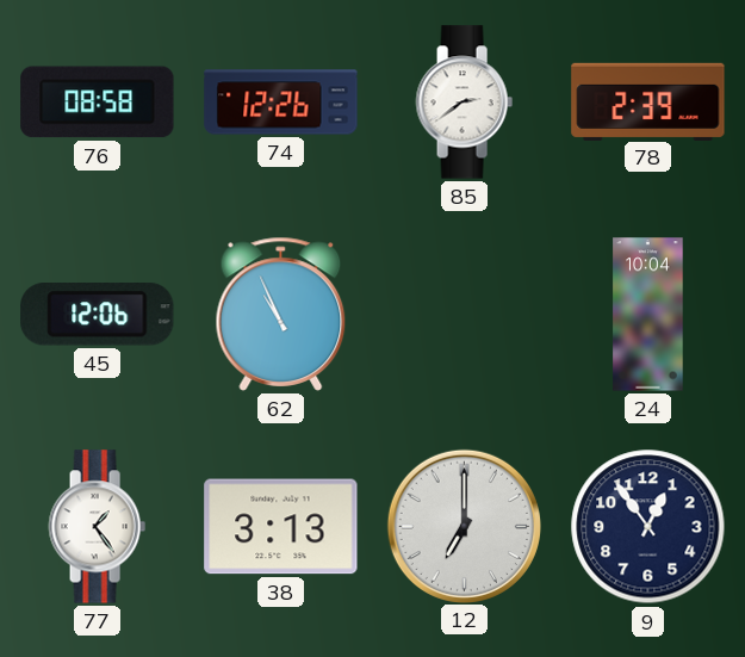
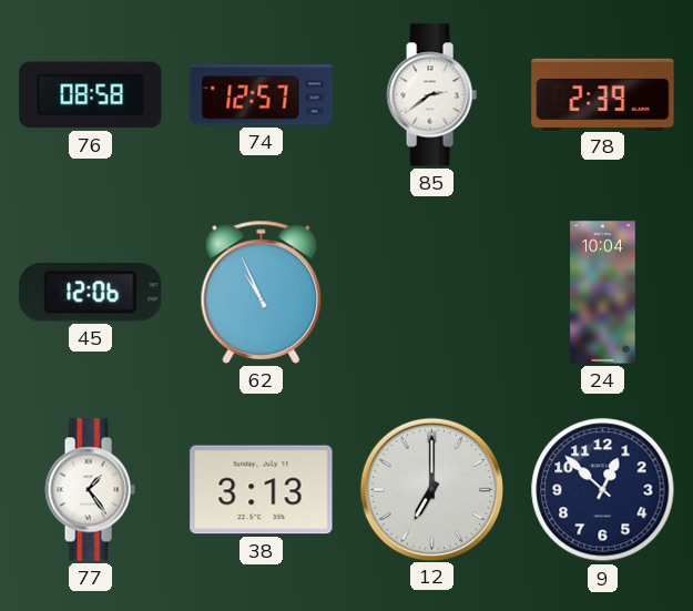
74: 12:26 -> 12:57
9: 12:54 -> 12:52
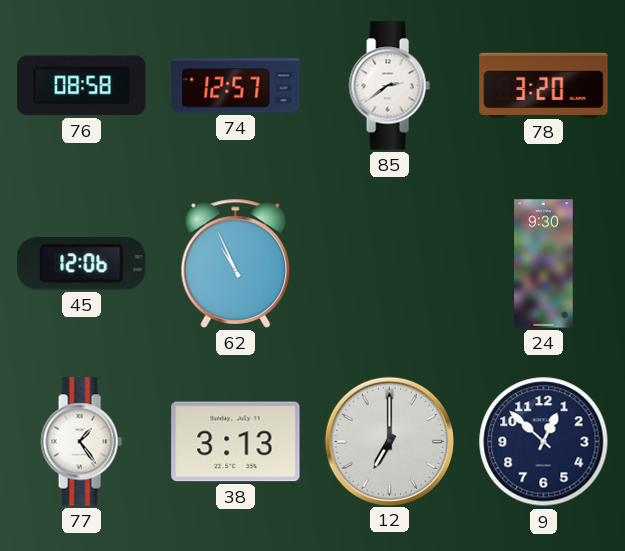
78: 2:39 -> 3:20
24: 10:04 -> 9:30
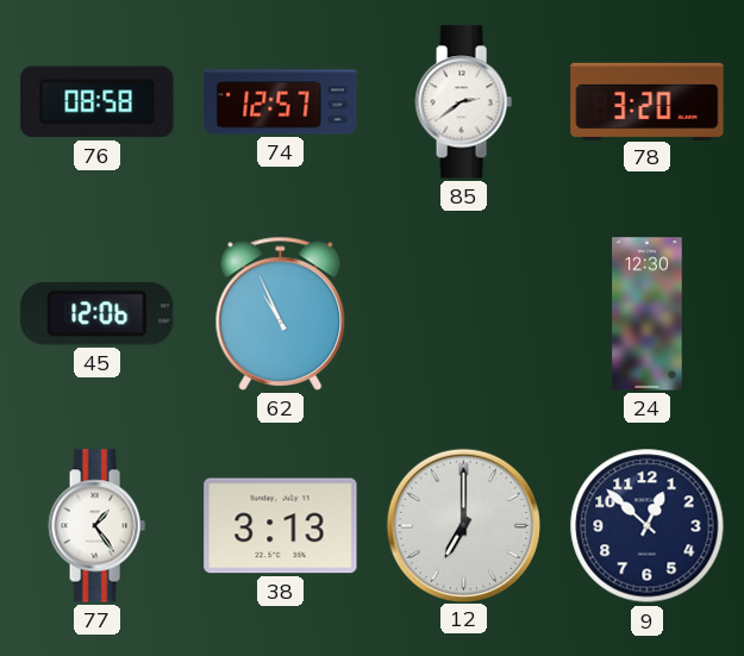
24: 9:30 -> 12:30
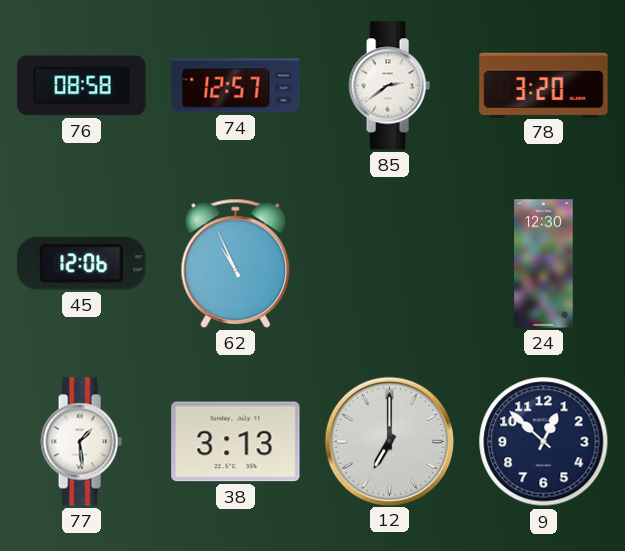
77: 1:24 -> 1:29
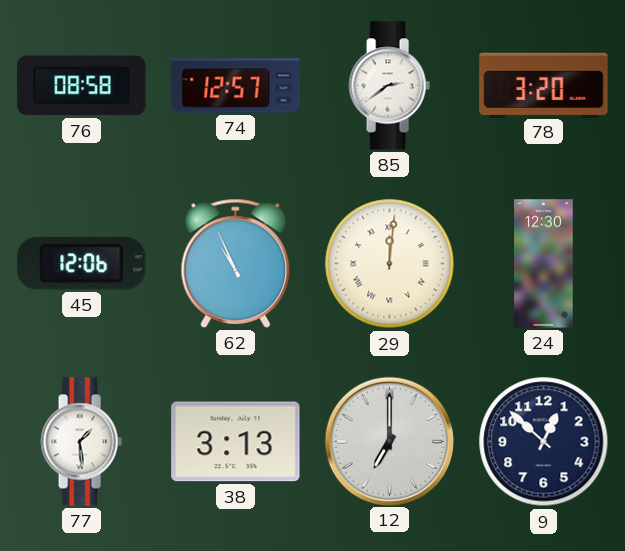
29: none -> 12:01
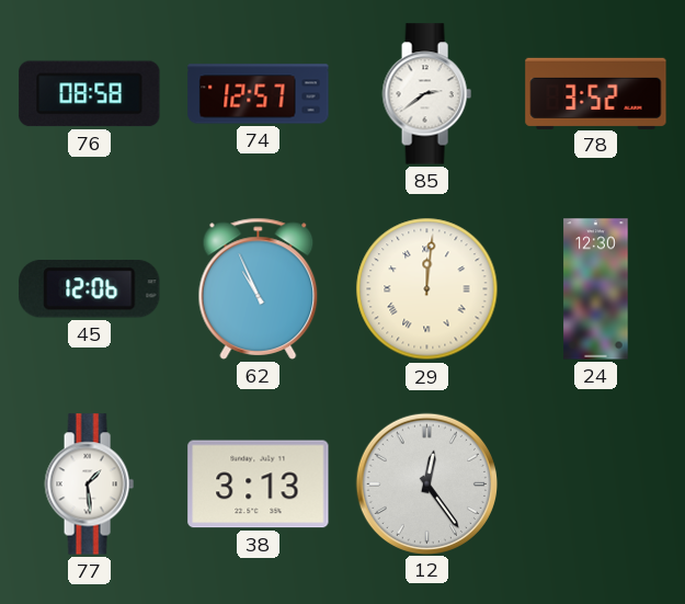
78: 3:20 -> 3:52
12: 7:00 -> 12:24
9: 12:52 -> none
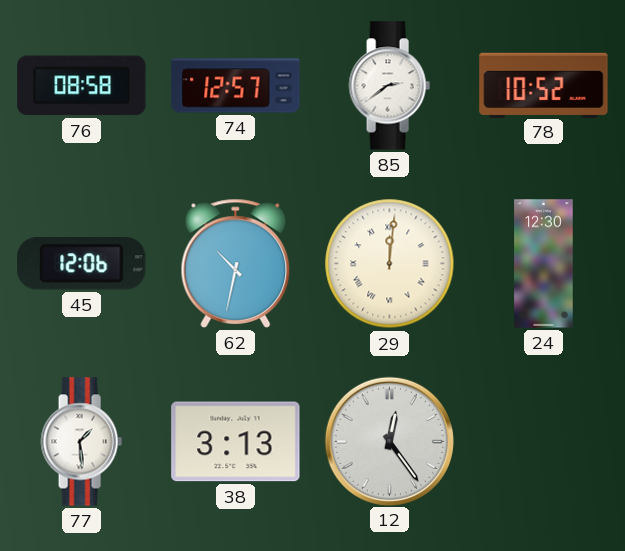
78: 3:52 -> 10:52
62: 10:56 -> 10:32
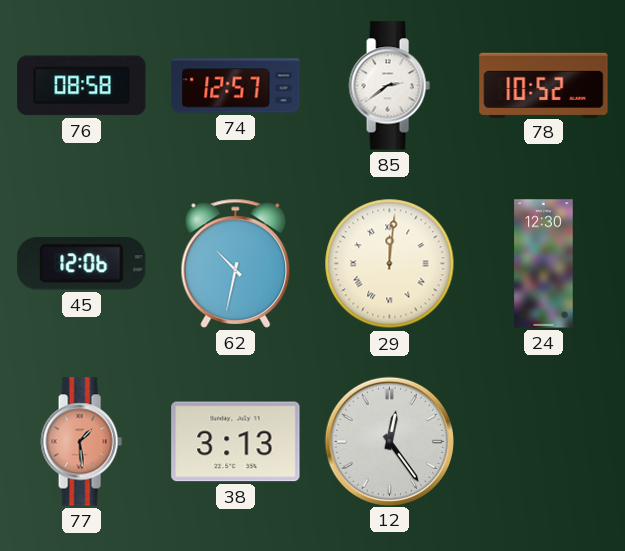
77 dial: white -> salmon
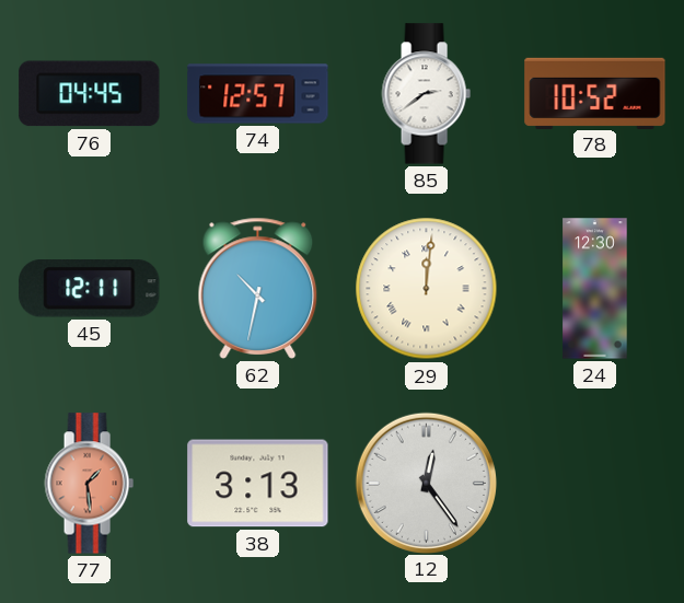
76: 08:58 -> 04:45
45: 12:06 -> 12:11
